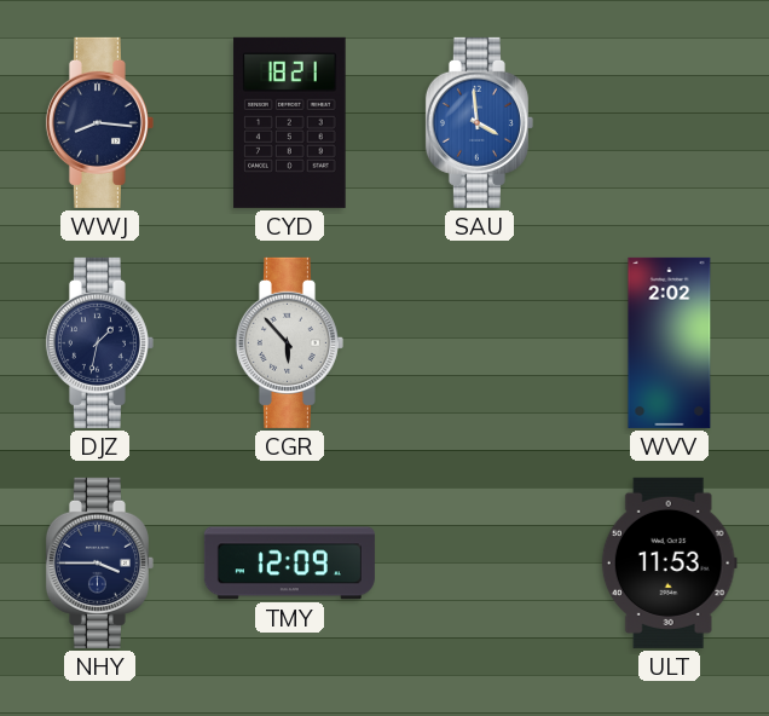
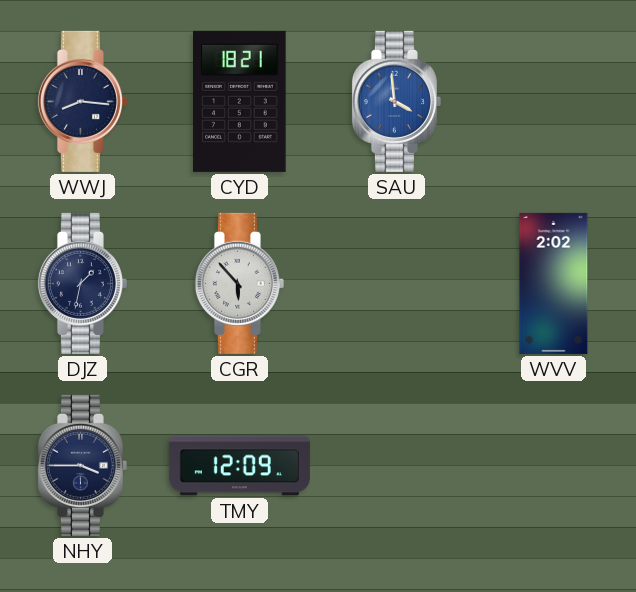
ULT: 11:53 -> none
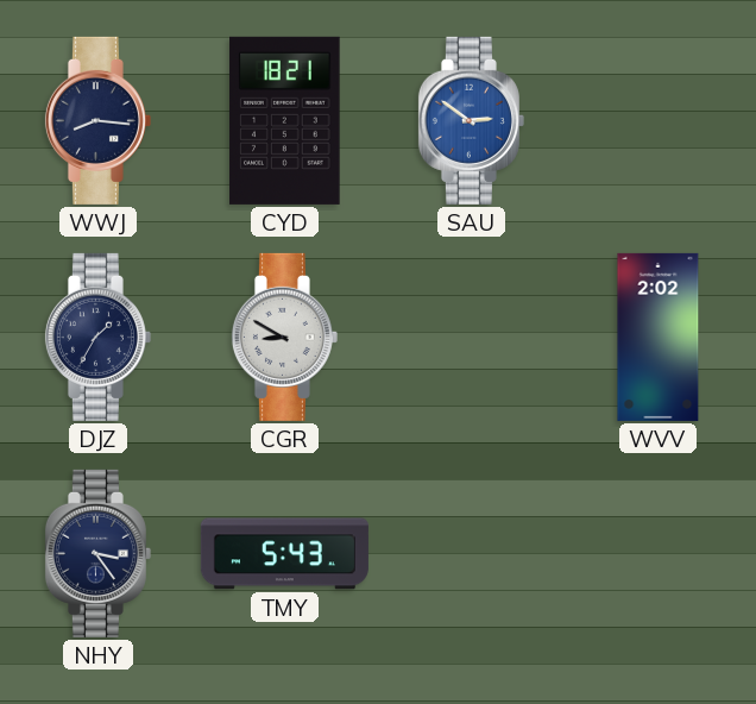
SAU: 3:59 -> 2:51
DJZ: 1:32 -> 1:35
CGR: 5:53 -> 8:50
NHY: 3:45 -> 3:24
TMY: 12:09 -> 5:43
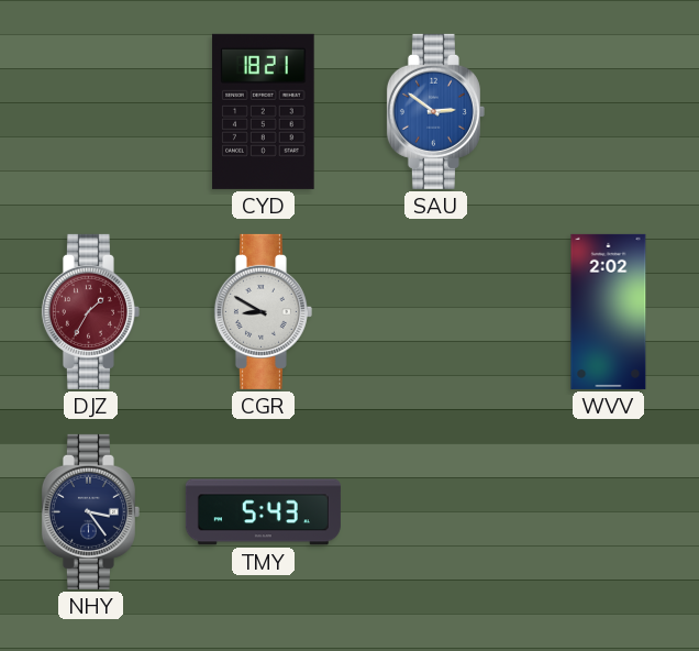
WWJ: 8:16 -> none
DJZ dial: navy -> burgundy
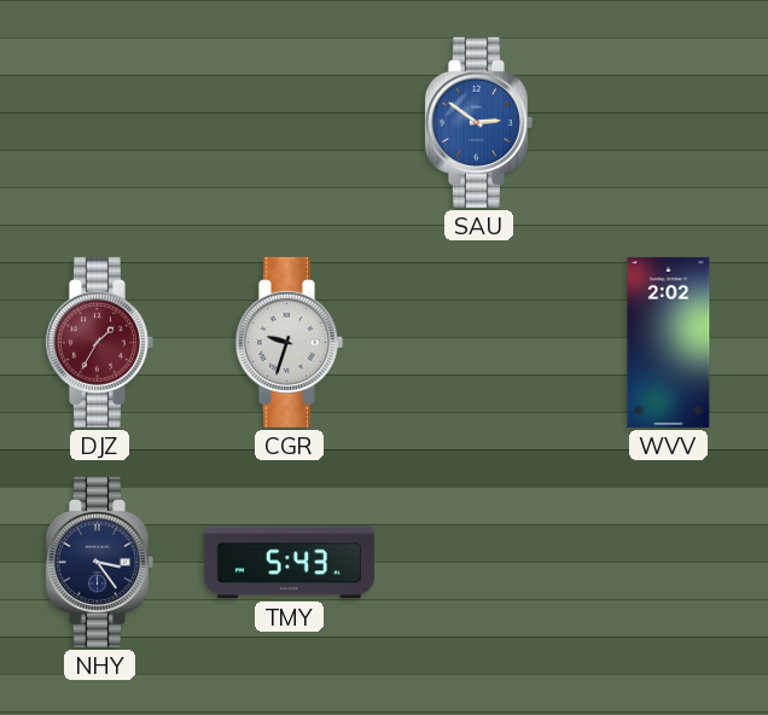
CYD: 18:21 -> none
CGR: 8:50 -> 9:33
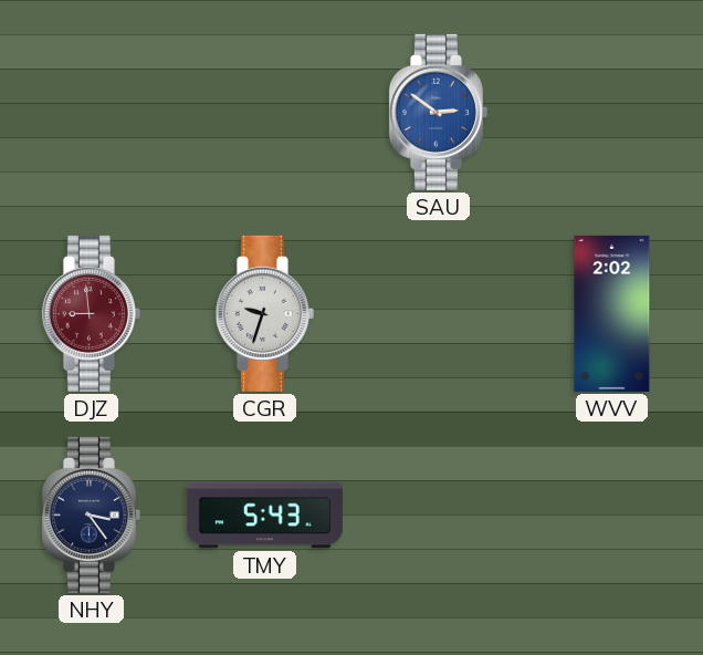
DJZ: 1:35 -> 8:59
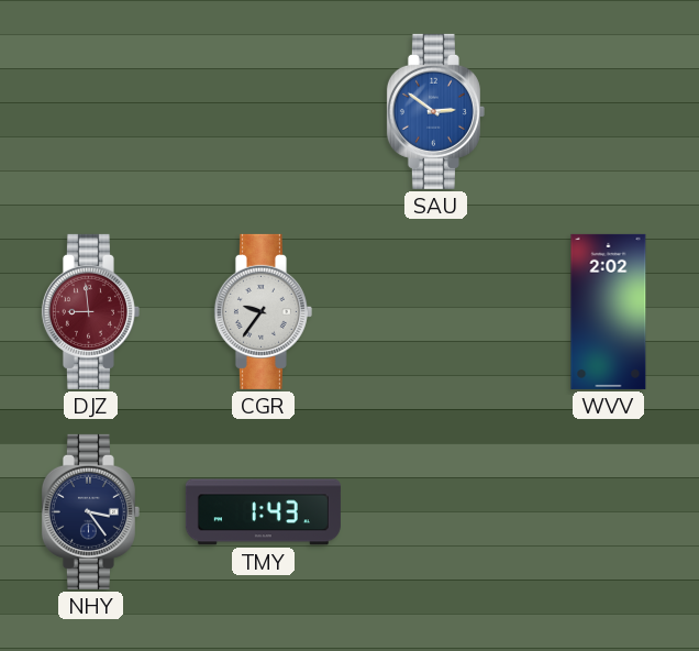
CGR: 9:33 -> 9:36
TMY: 5:43 -> 1:43
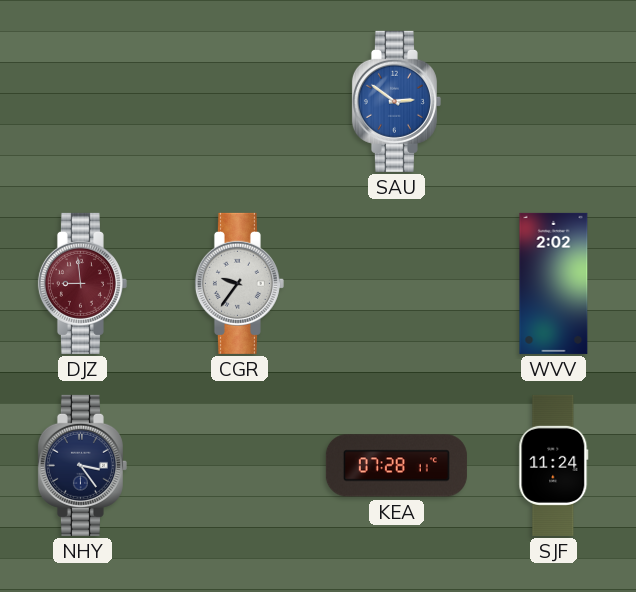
TMY: 1:43 -> none
KEA: none -> 07:28
SJF: none -> 11:24
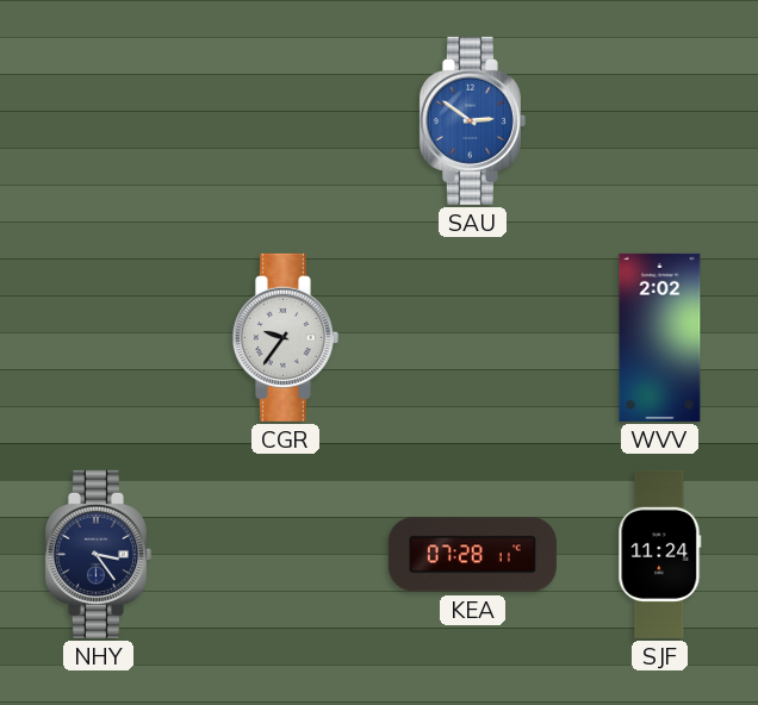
DJZ: 8:59 -> none
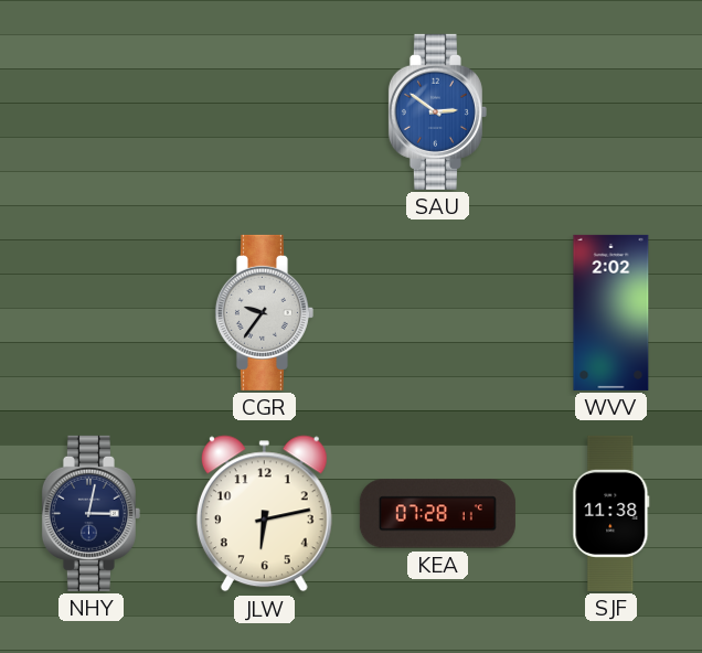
NHY: 3:24 -> 3:02
JLW: none -> 6:13
SJF: 11:24 -> 11:38
